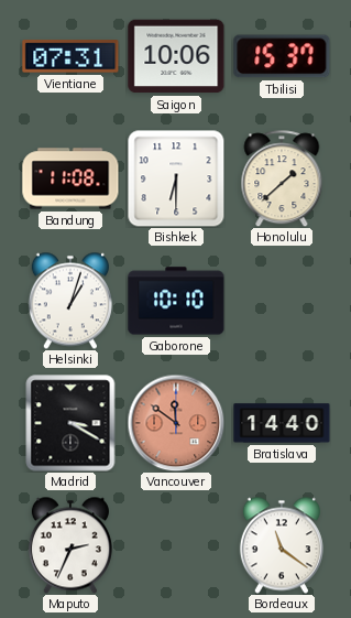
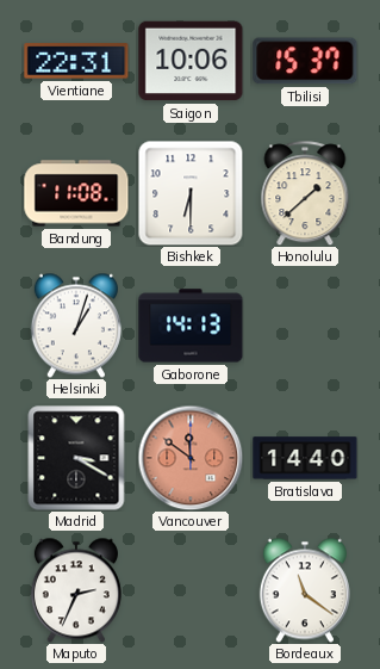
Vientiane: 07:31 -> 22:31
Gaborone: 10:10 -> 14:13
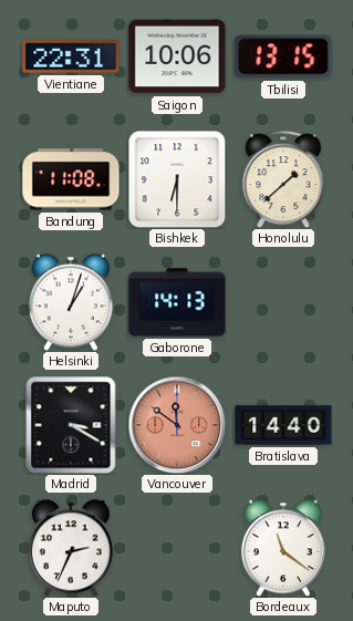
Tbilisi: 15:37 -> 13:15
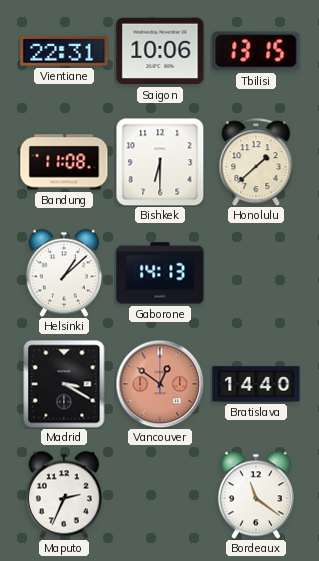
Helsinki: 1:03 -> 1:08
Vancouver: 11:51 -> 12:51
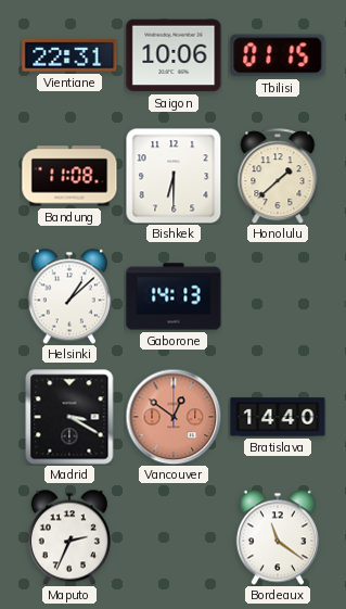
Tbilisi: 13:15 -> 01:15
